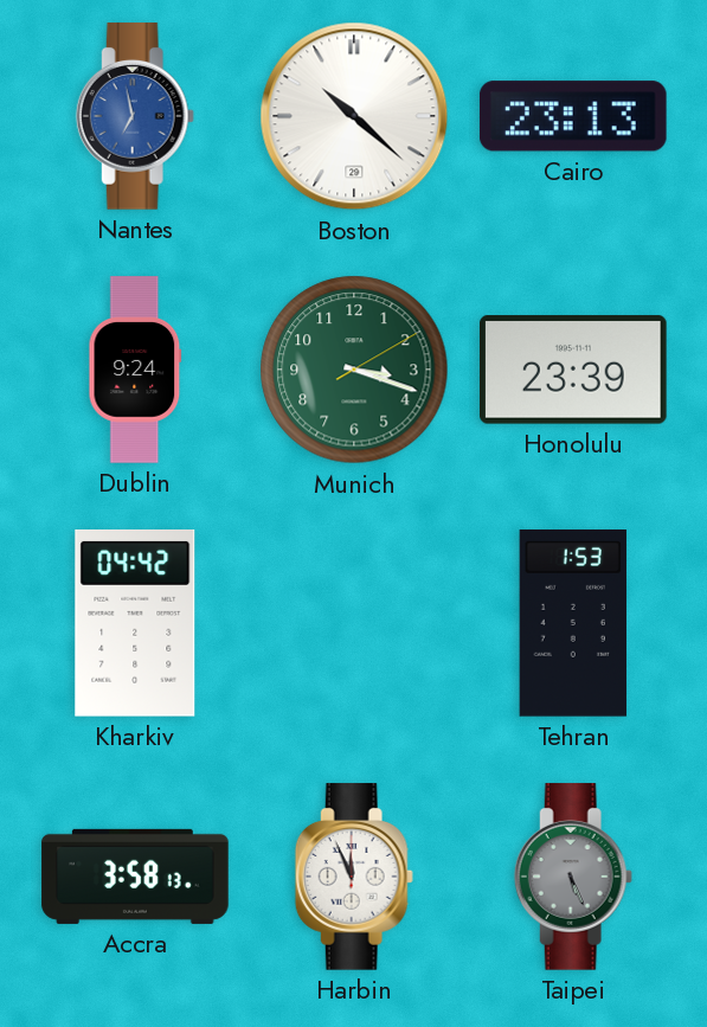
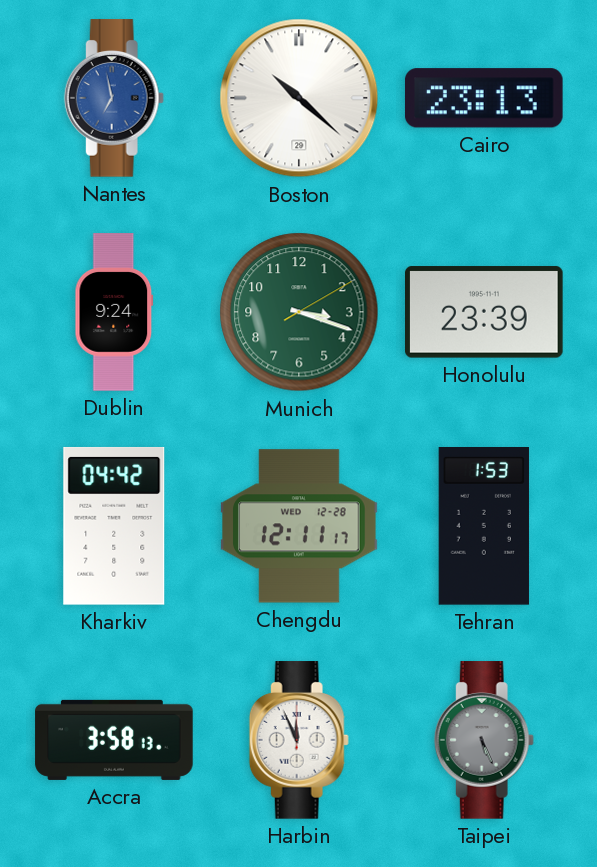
Chengdu: none -> 12:11
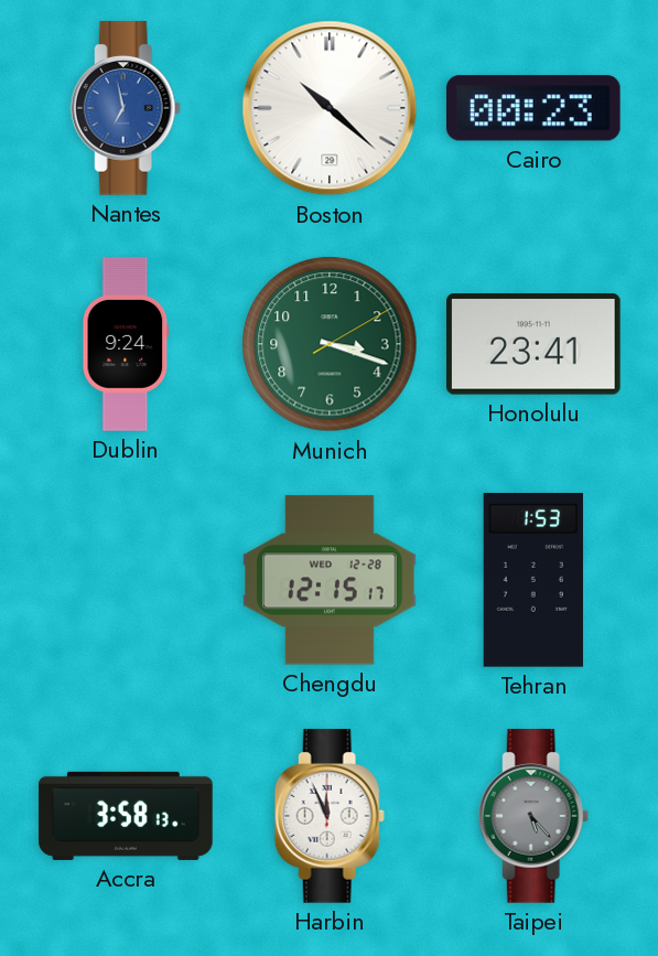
Cairo: 23:13 -> 00:23
Honolulu: 23:39 -> 23:41
Kharkiv: 04:42 -> none
Chengdu: 12:11 -> 12:15
Taipei: 5:26 -> 5:23
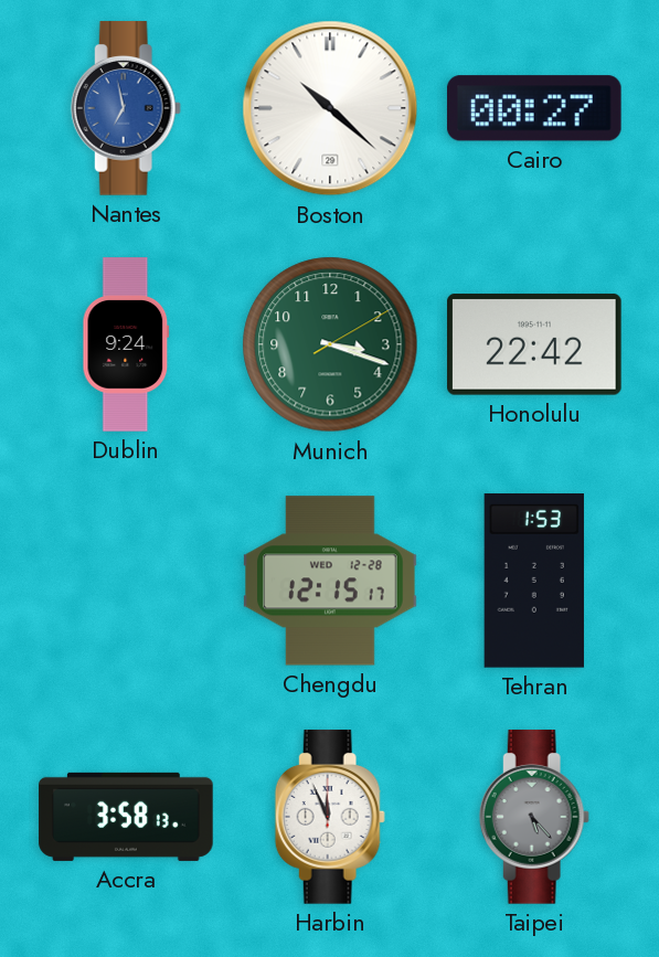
Cairo: 00:23 -> 00:27
Honolulu: 23:41 -> 22:42
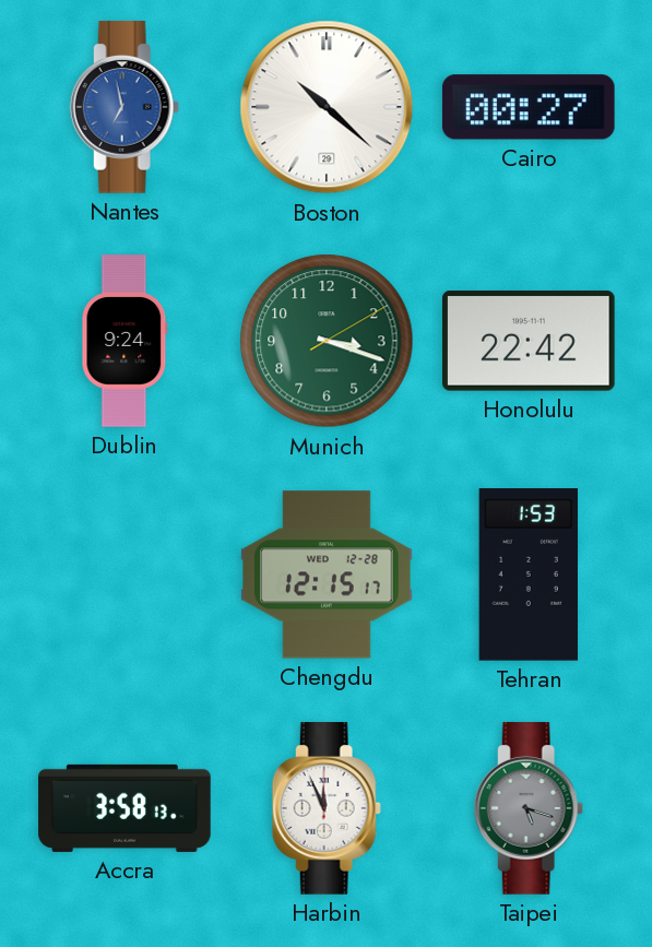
Taipei: 5:23 -> 5:18
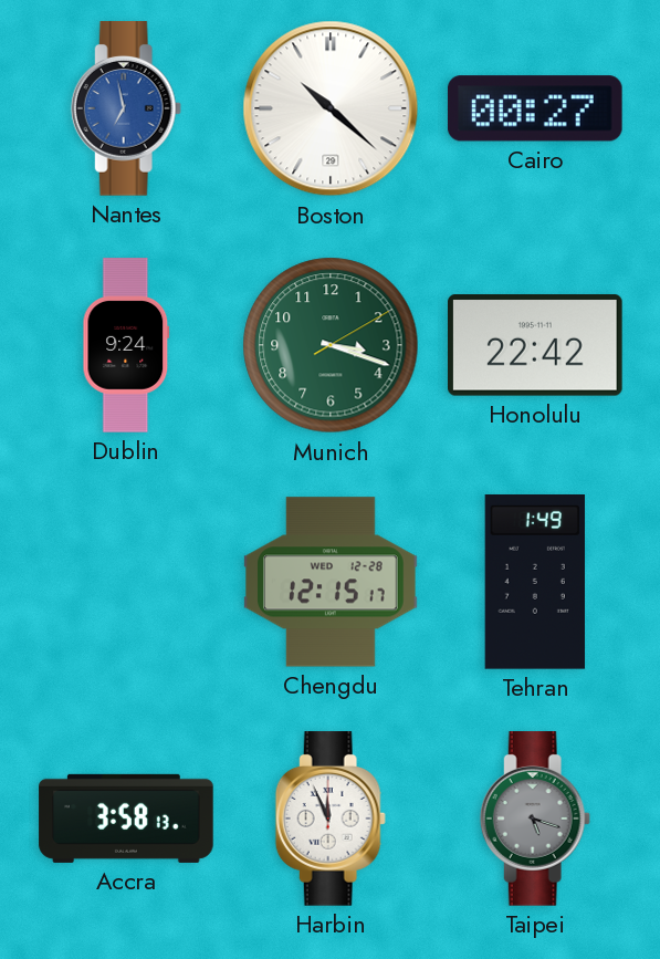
Tehran: 1:53 -> 1:49
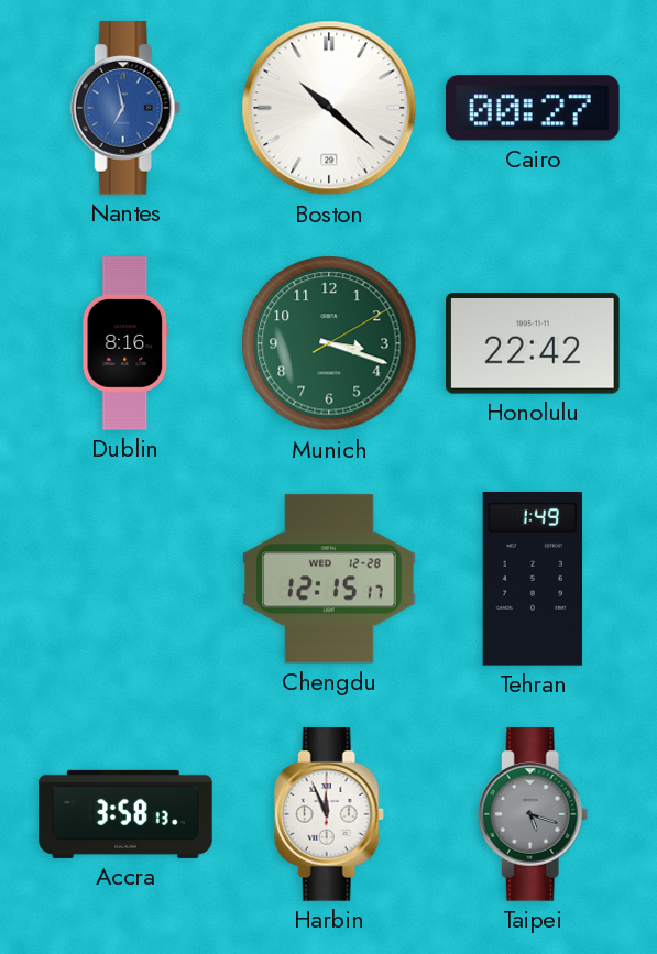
Dublin: 9:24 -> 8:16
